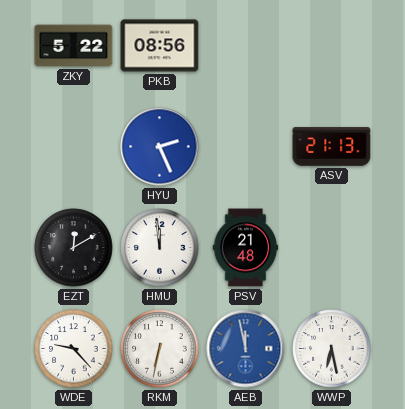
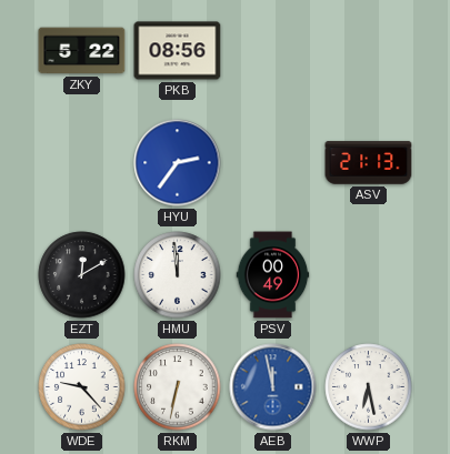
HYU: 2:26 -> 2:36
PSV: 21:48 -> 00:49
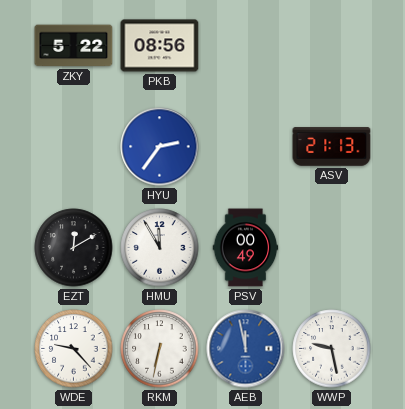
HMU: 11:59 -> 11:55
WWP: 6:28 -> 9:28
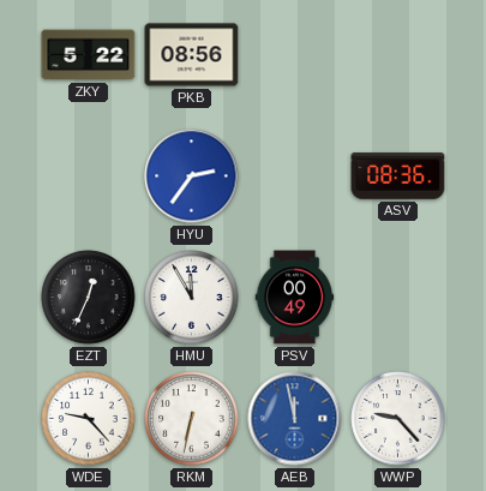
ASV: 21:13 -> 08:36
EZT: 12:10 -> 12:34
WWP: 9:28 -> 9:23
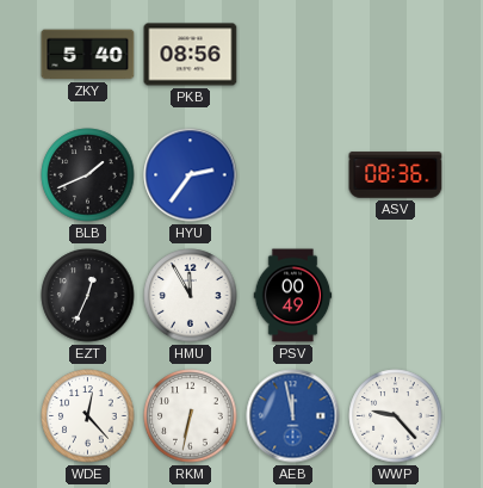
ZKY: 5:22 -> 5:40
BLB: none -> 1:41
WDE: 9:23 -> 12:23
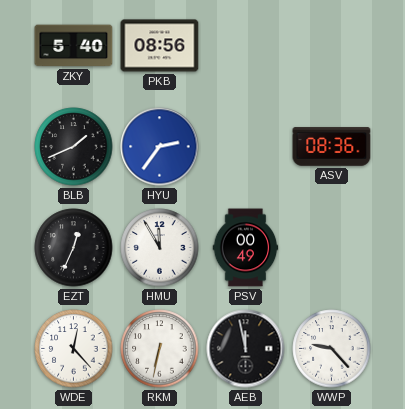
AEB dial: blue -> black
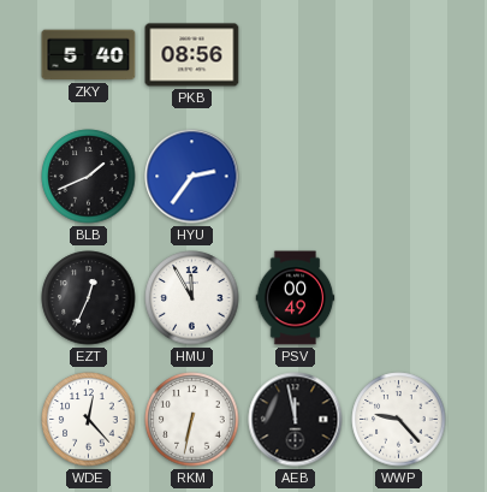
ASV: 08:36 -> none
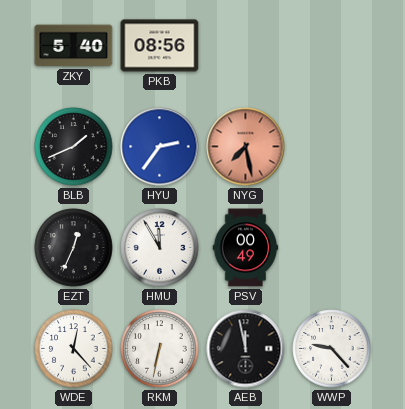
NYG: none -> 7:28
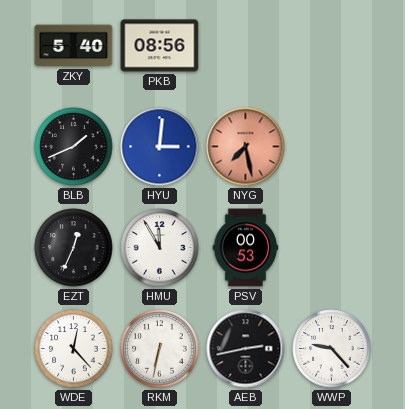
HYU: 2:36 -> 3:01
PSV: 00:49 -> 00:53
AEB: 11:58 -> 2:43
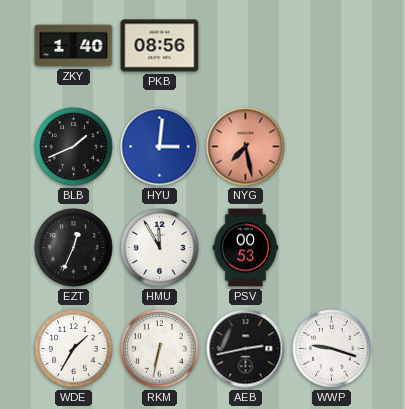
ZKY: 5:40 -> 1:40
WDE: 12:23 -> 1:35
WWP: 9:23 -> 9:18
